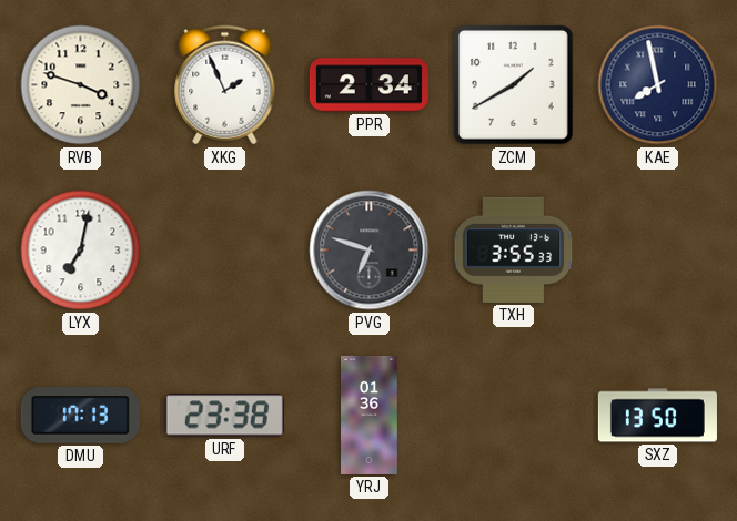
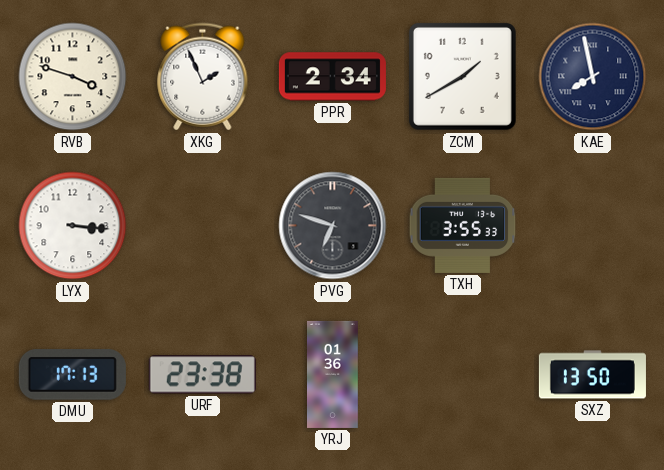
LYX: 7:02 -> 3:16
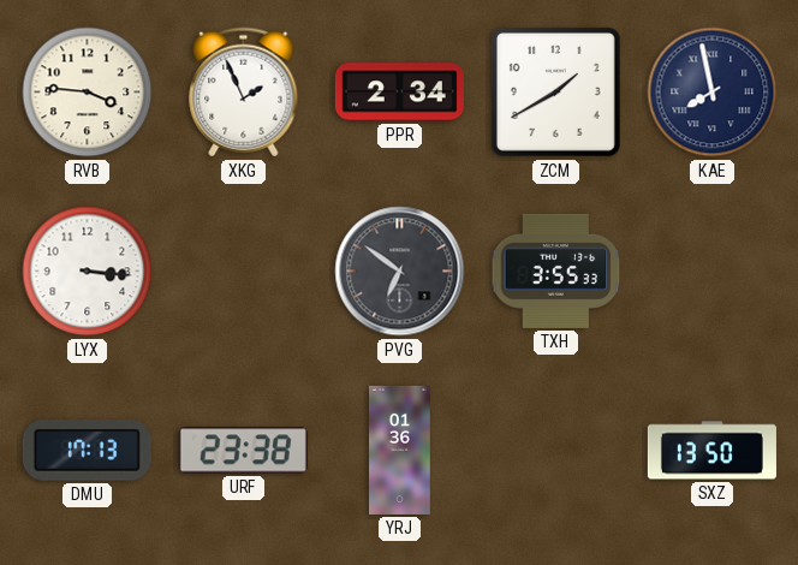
RVB: 3:48 -> 3:46
PVG: 6:48 -> 6:51
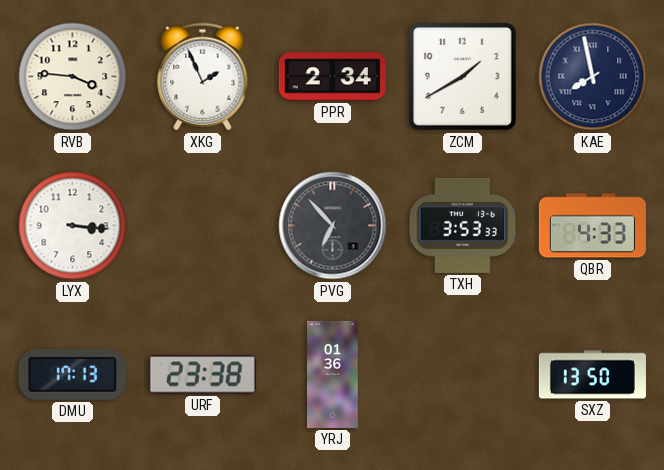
PVG: 6:51 -> 6:53
TXH: 3:55 -> 3:53
QBR: none -> 4:33
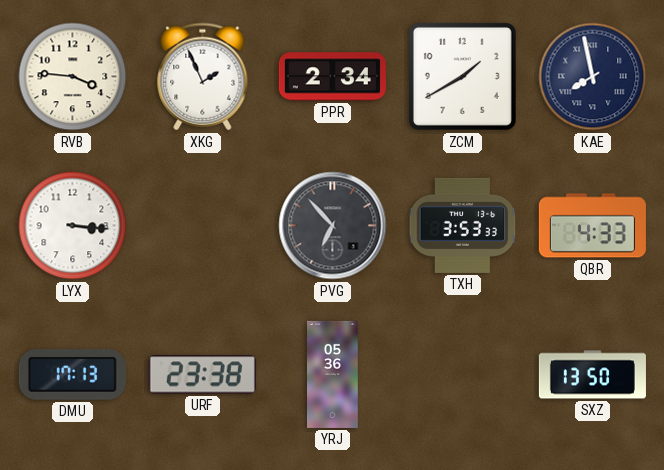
YRJ: 01:36 -> 05:36
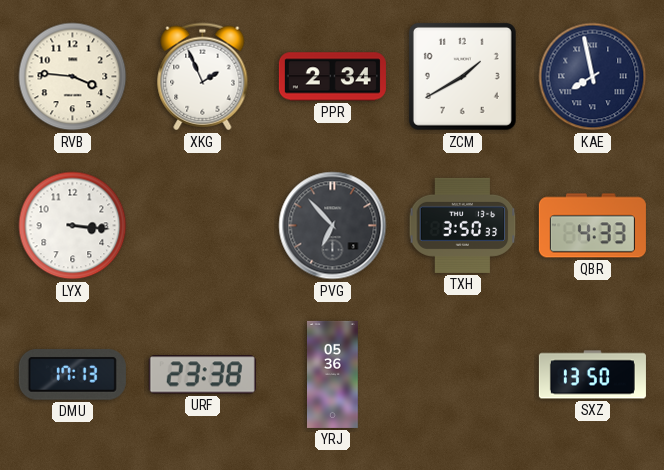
TXH: 3:53 -> 3:50
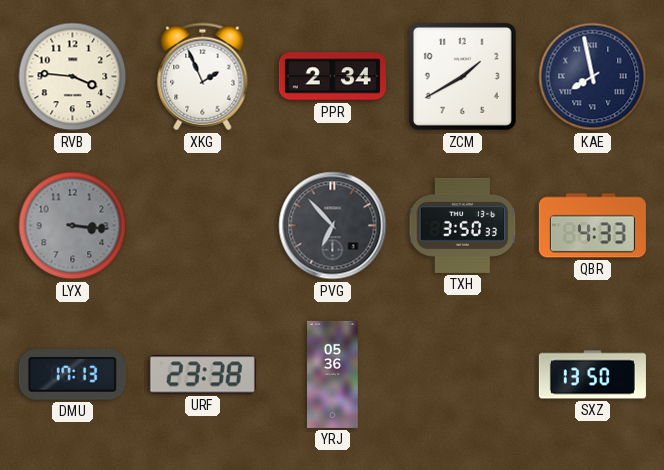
LYX dial: white -> grey
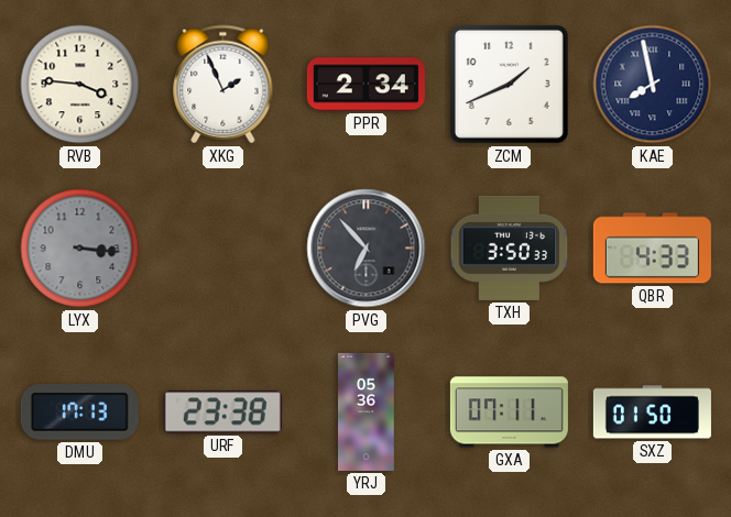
ZCM: 1:40 -> 1:41
GXA: none -> 07:11
SXZ: 13:50 -> 01:50
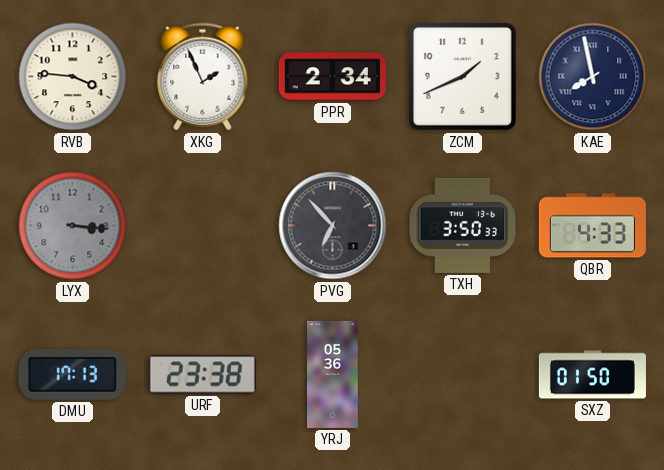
GXA: 07:11 -> none
